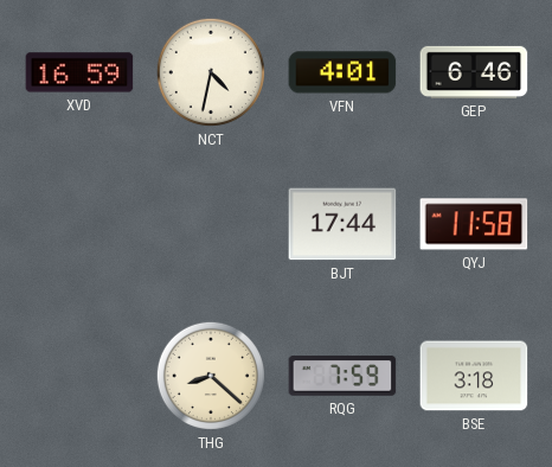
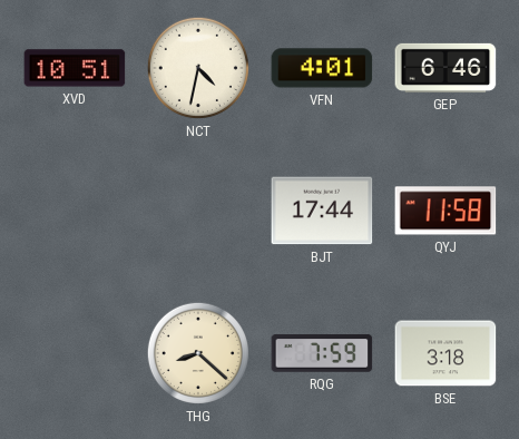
XVD: 16:59 -> 10:51
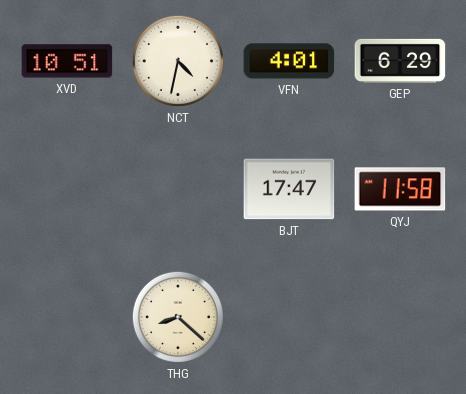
GEP: 6:46 -> 6:29
BJT: 17:44 -> 17:47
RQG: 7:59 -> none
BSE: 3:18 -> none
